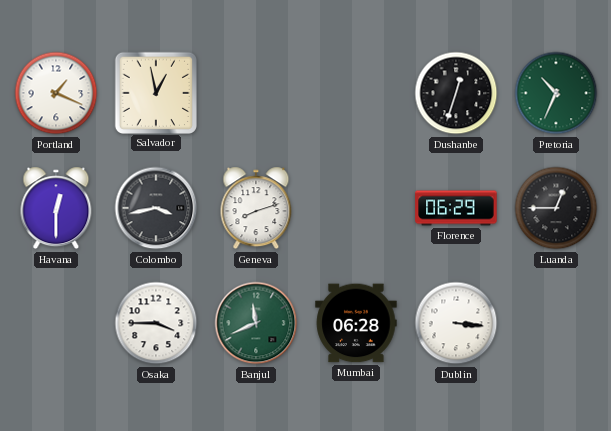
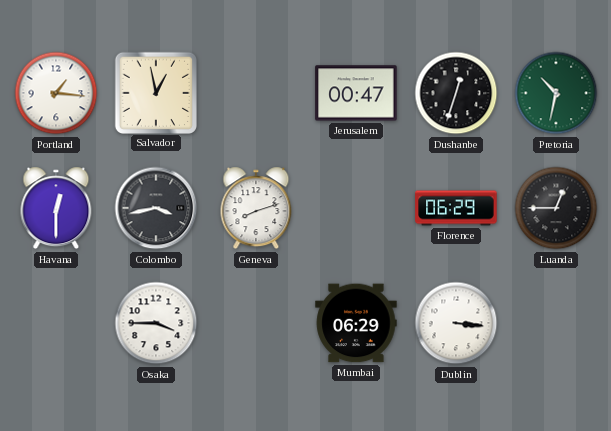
Portland: 1:19 -> 1:16
Jerusalem: none -> 00:47
Pretoria: 10:34 -> 10:32
Banjul: 11:41 -> none
Mumbai: 06:28 -> 06:29
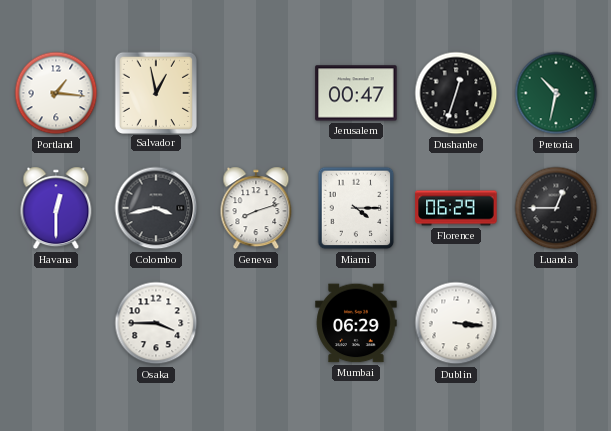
Miami: none -> 4:15
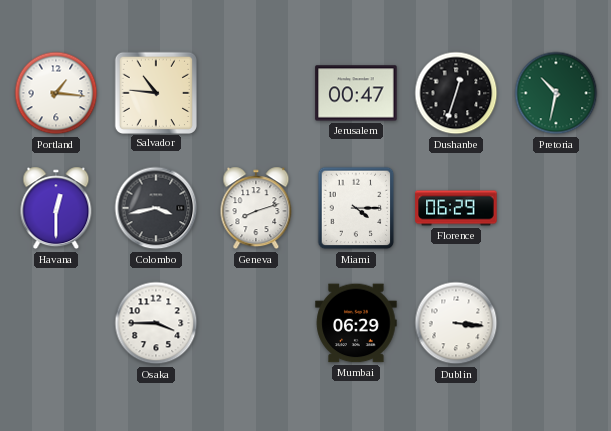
Salvador: 12:58 -> 10:46
Luanda: 12:45 -> none
